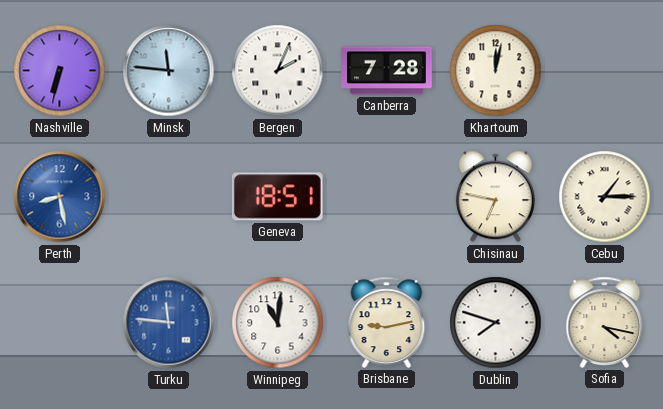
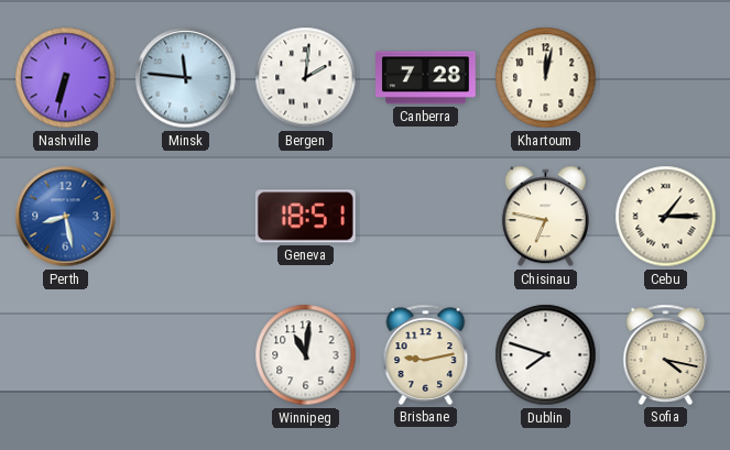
Bergen: 2:04 -> 2:01
Turku: 11:46 -> none
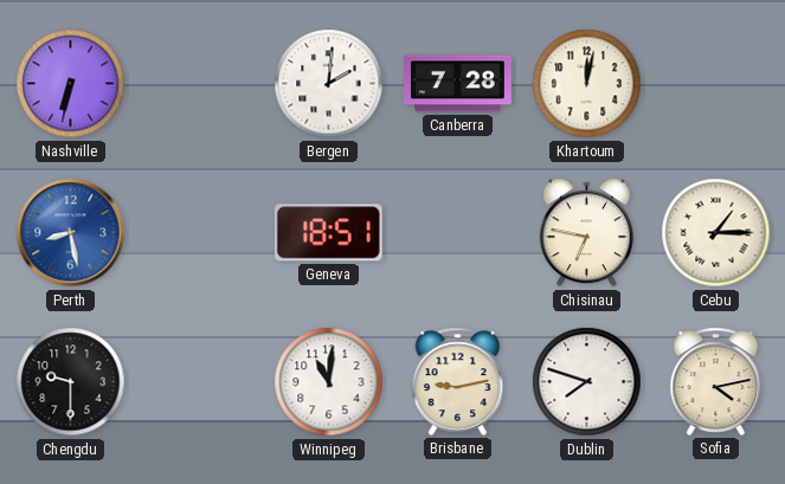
Minsk: 11:46 -> none
Chengdu: none -> 9:30
Sofia: 4:17 -> 4:13
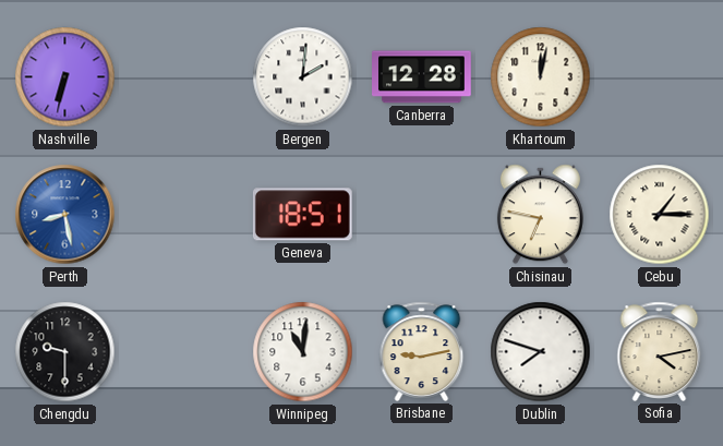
Canberra: 7:28 -> 12:28
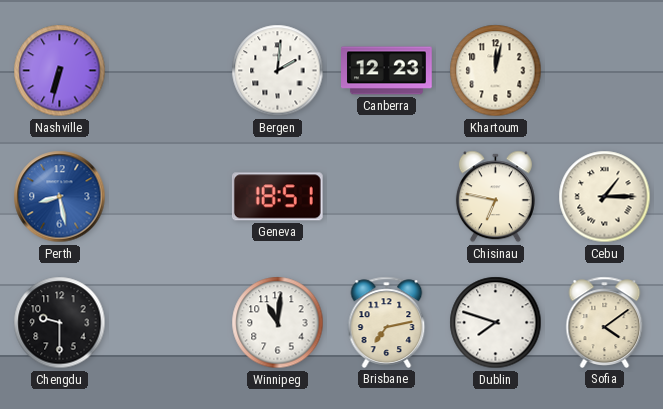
Canberra: 12:28 -> 12:23
Brisbane: 9:13 -> 7:13
Sofia: 4:13 -> 4:09
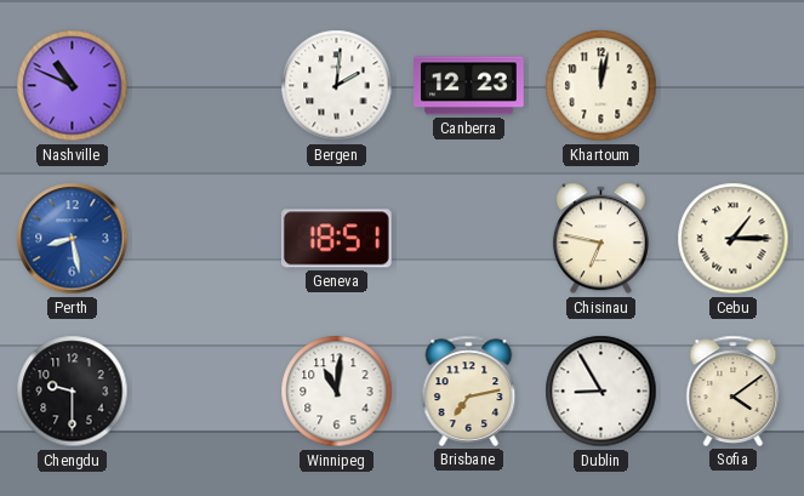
Nashville: 6:32 -> 10:49
Dublin: 7:48 -> 8:55
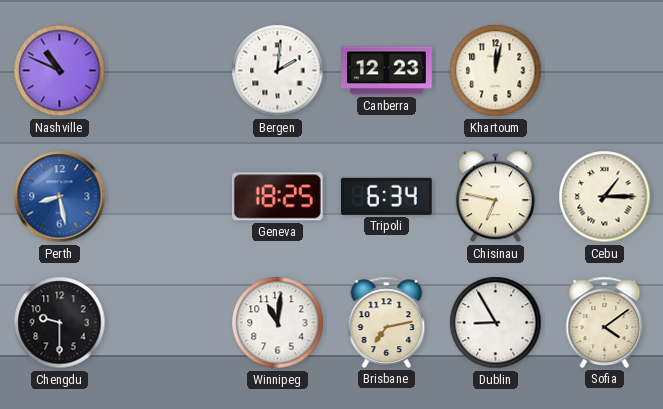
Geneva: 18:51 -> 18:25
Tripoli: none -> 6:34
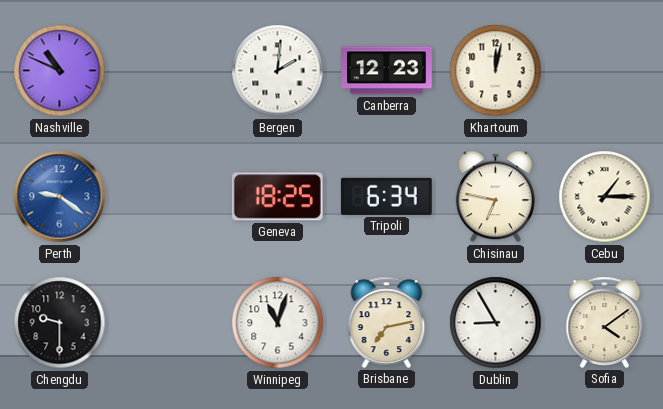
Perth: 8:28 -> 9:21
Winnipeg: 11:01 -> 11:03
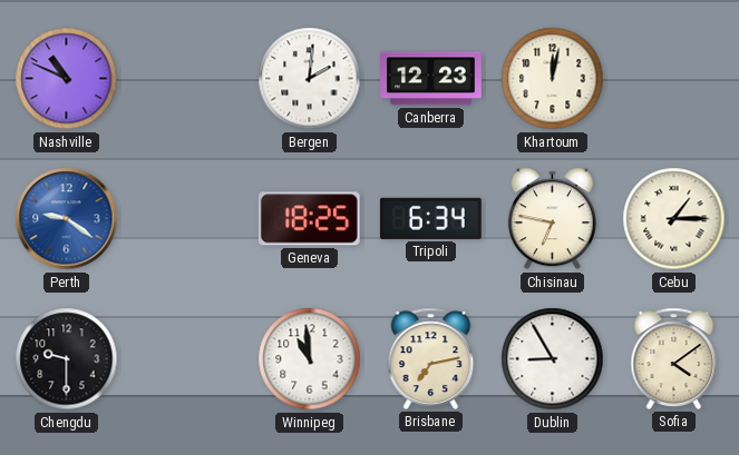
Winnipeg: 11:03 -> 10:59
